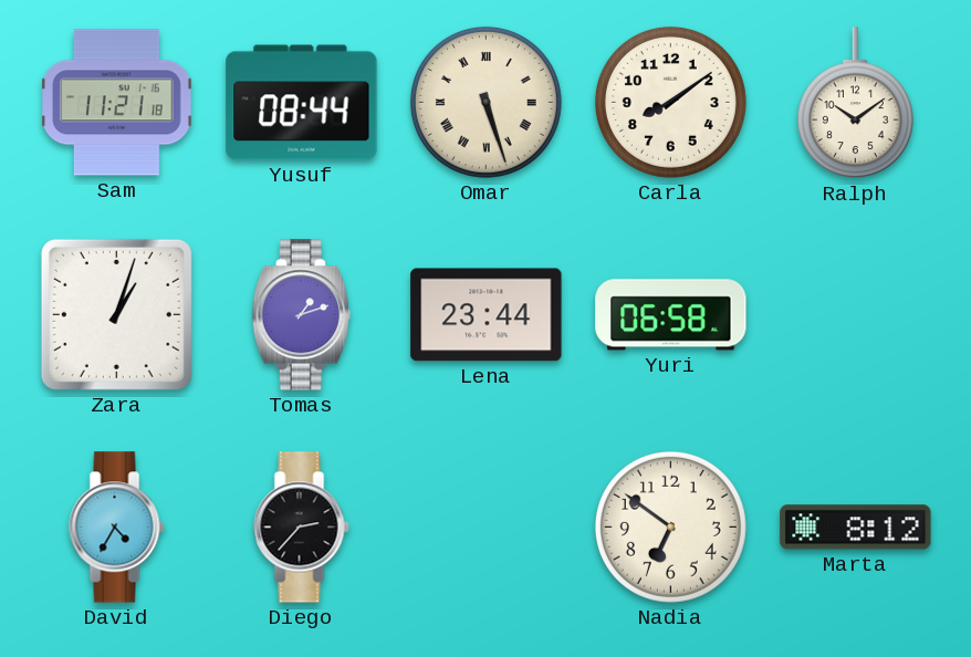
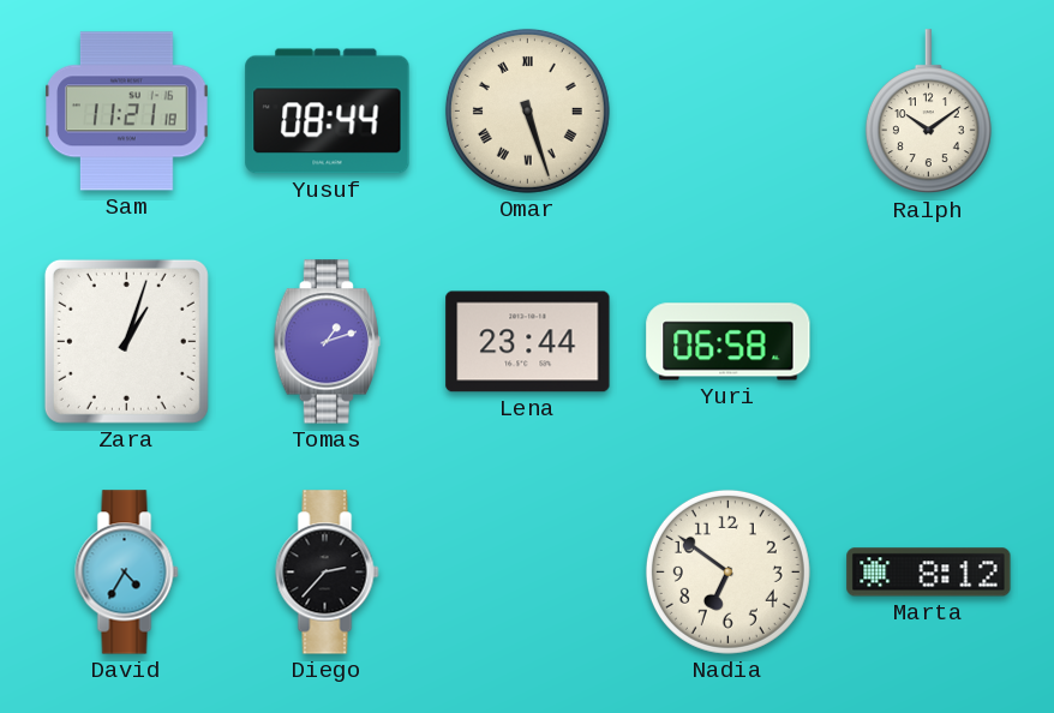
Carla: 8:09 -> none
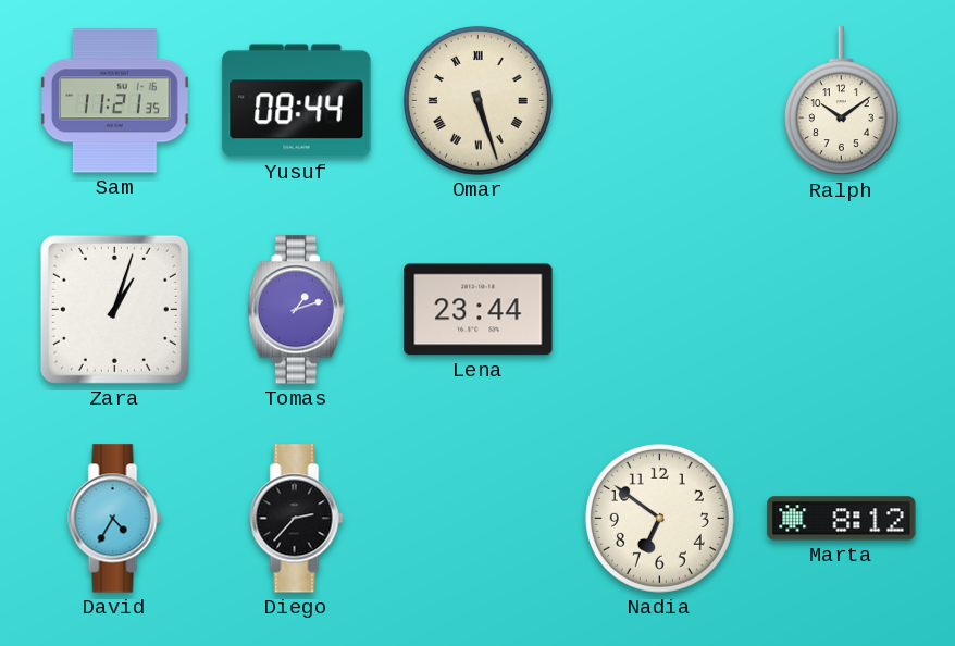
Sam: 11:21:18 -> 11:21:35
Yuri: 06:58 -> none
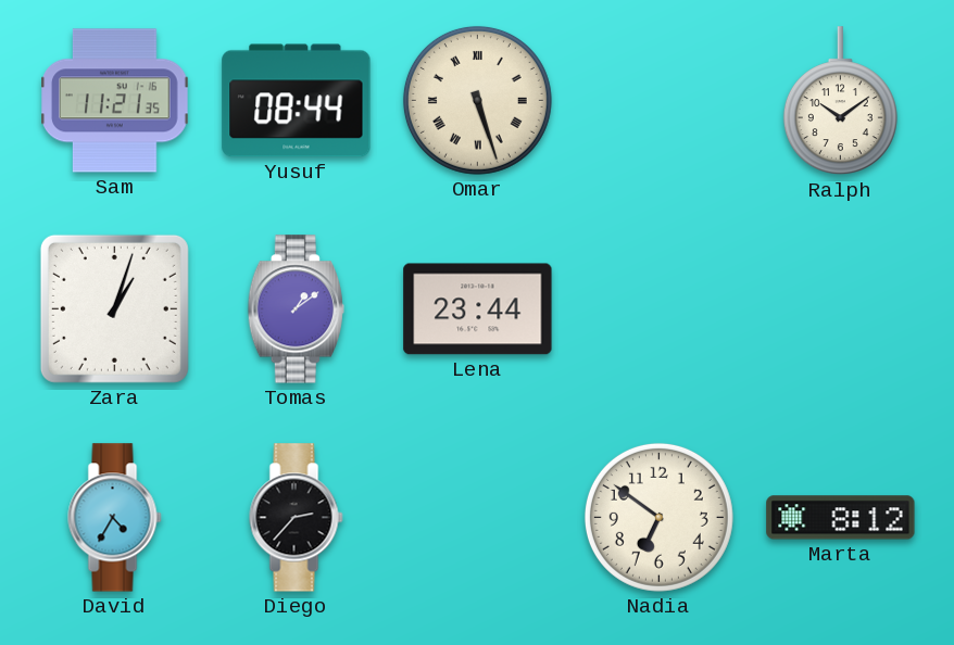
Tomas: 1:12 -> 1:09
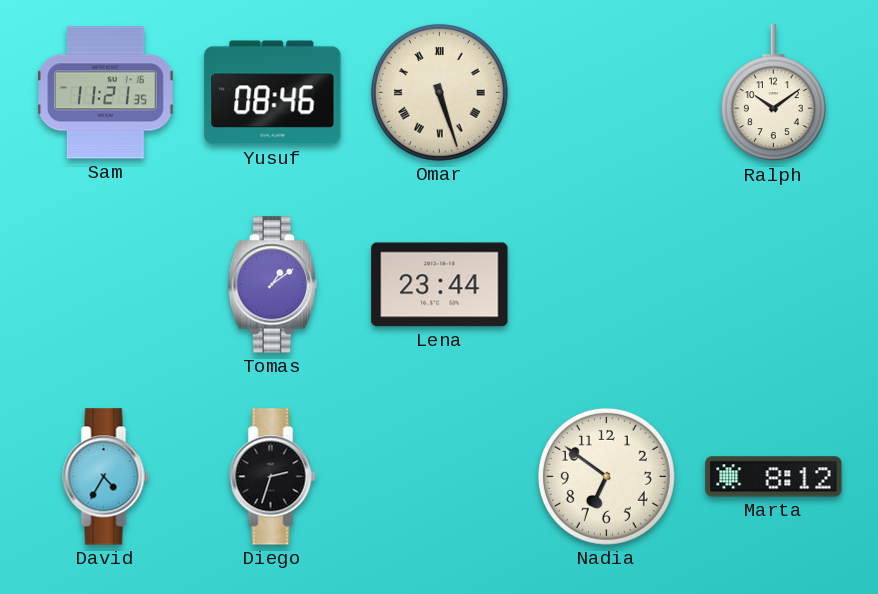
Yusuf: 08:44 -> 08:46
Zara: 1:03 -> none
Diego: 2:37 -> 2:33
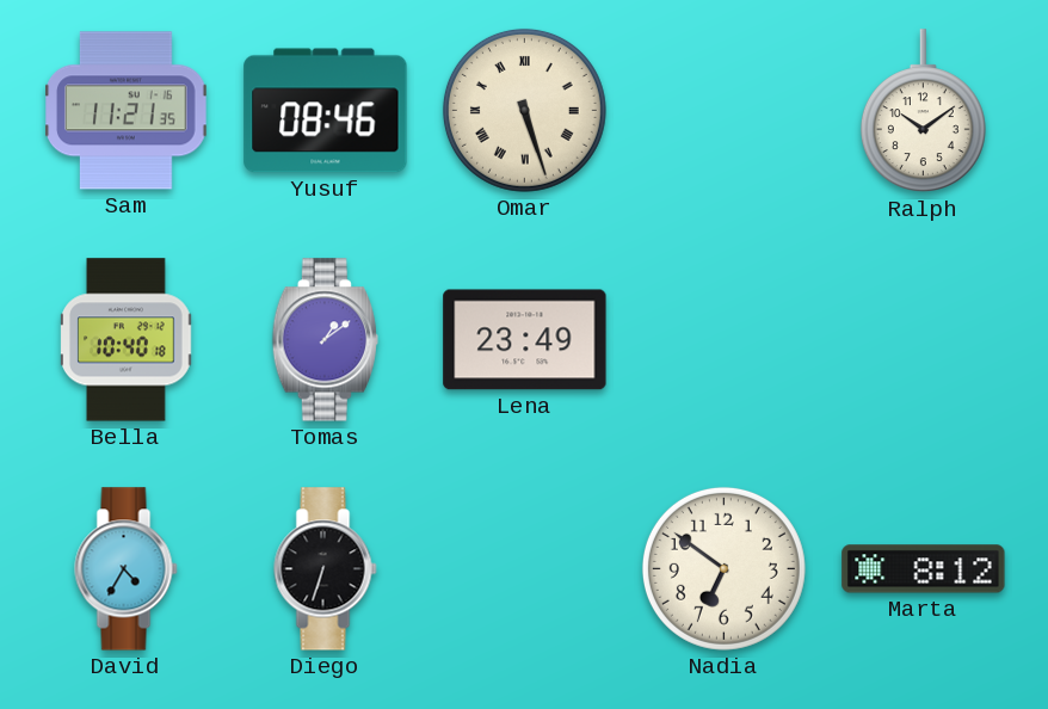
Bella: none -> 10:40
Lena: 23:44 -> 23:49
Diego: 2:33 -> 6:33
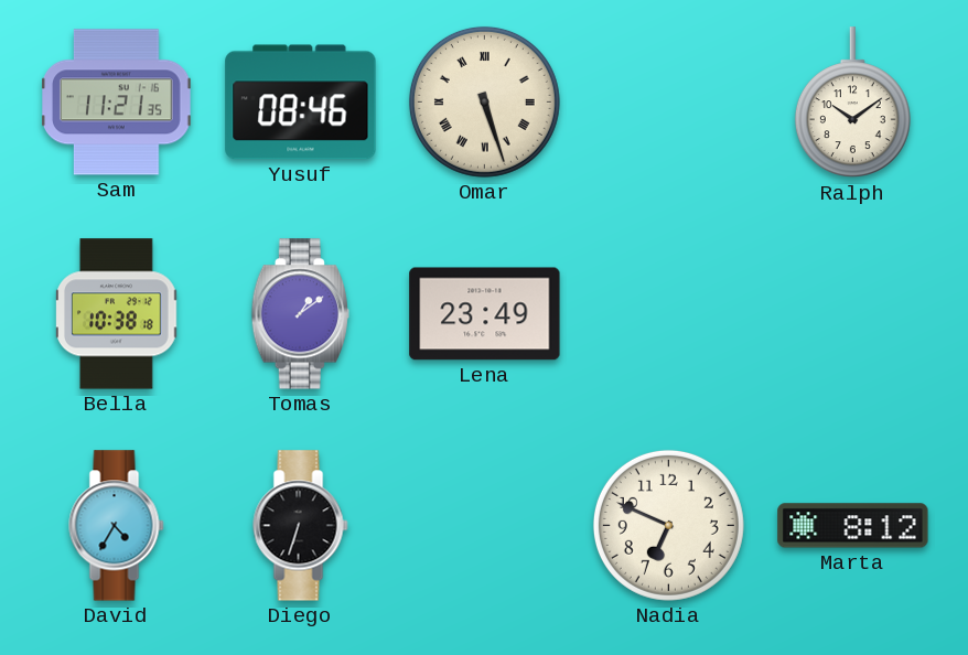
Bella: 10:40 -> 10:38
Nadia: 6:51 -> 6:49
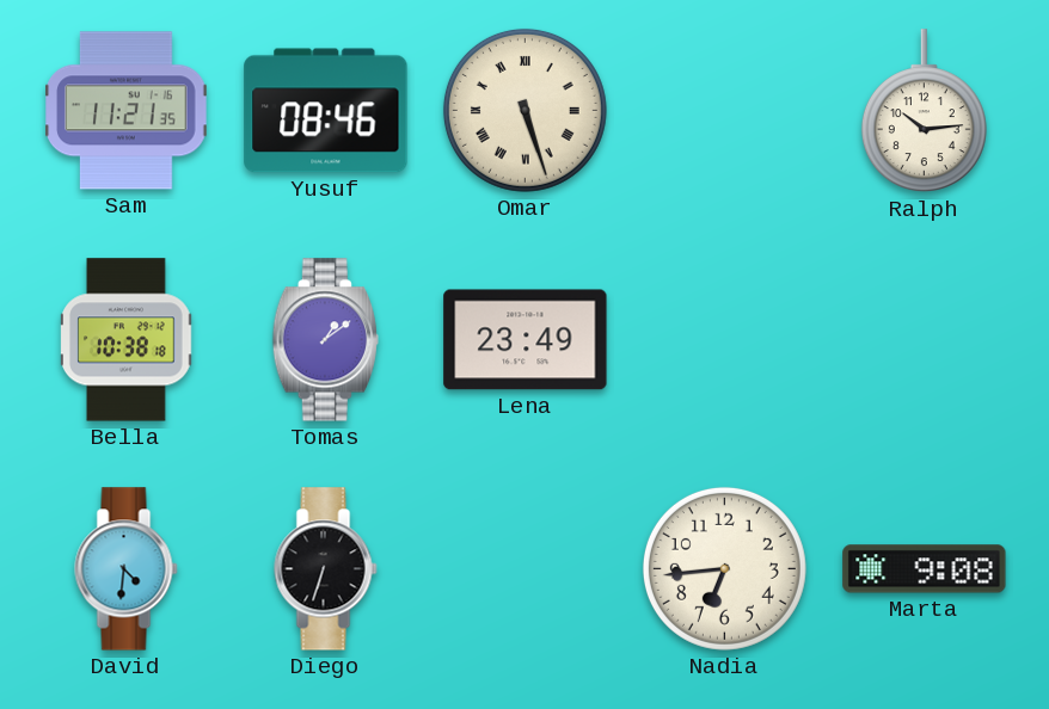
Ralph: 10:09 -> 10:14
David: 4:35 -> 4:31
Nadia: 6:49 -> 6:44
Marta: 8:12 -> 9:08
